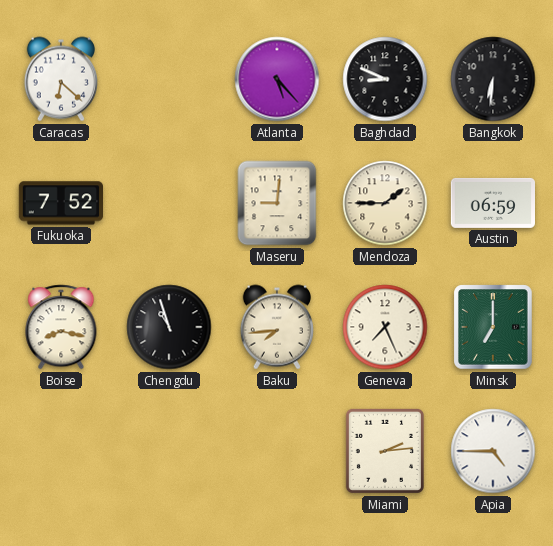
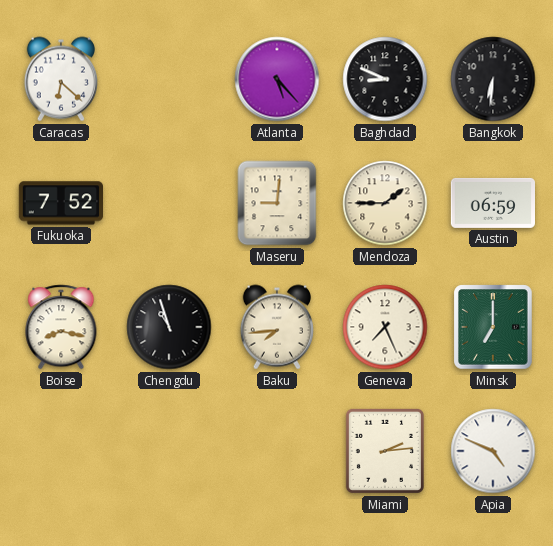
Apia: 4:45 -> 4:49
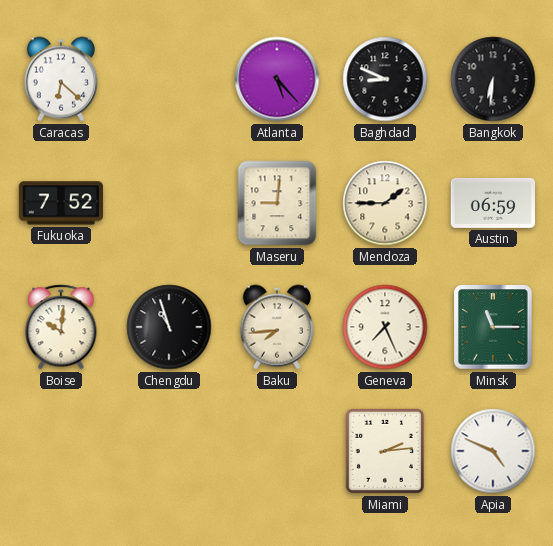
Boise: 8:17 -> 10:01
Minsk: 7:00 -> 11:15
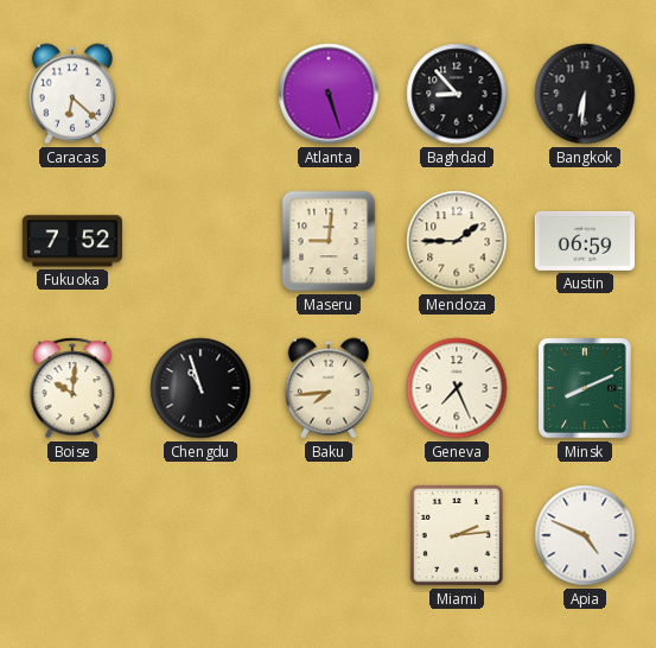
Atlanta: 5:23 -> 5:27
Baghdad: 8:49 -> 8:53
Minsk: 11:15 -> 8:11
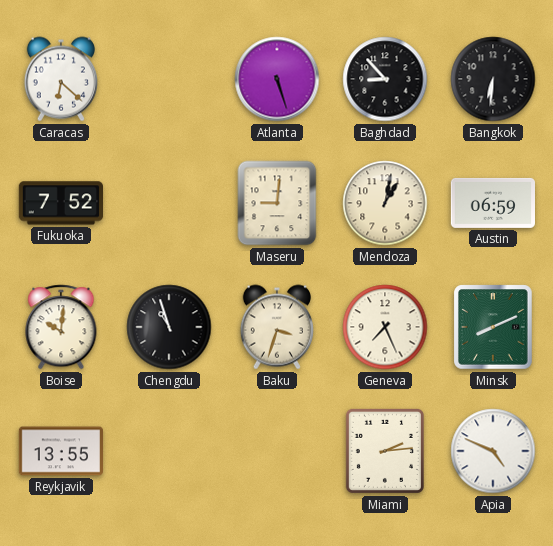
Mendoza: 1:45 -> 1:02
Baku: 7:44 -> 3:33
Reykjavik: none -> 13:55
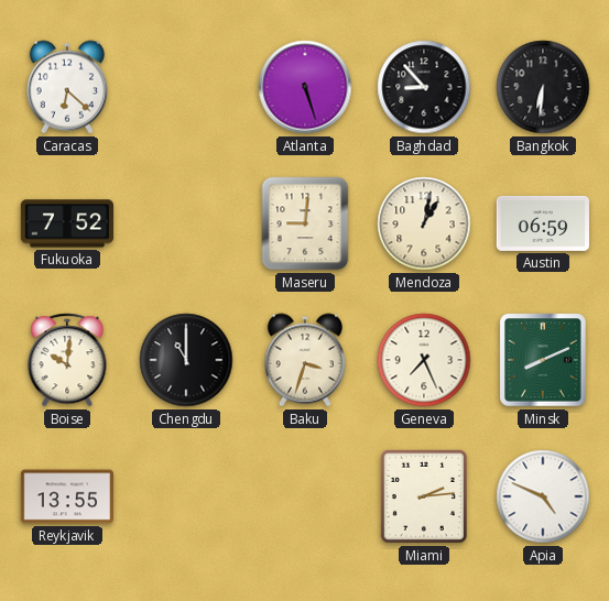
Chengdu: 10:57 -> 11:00
